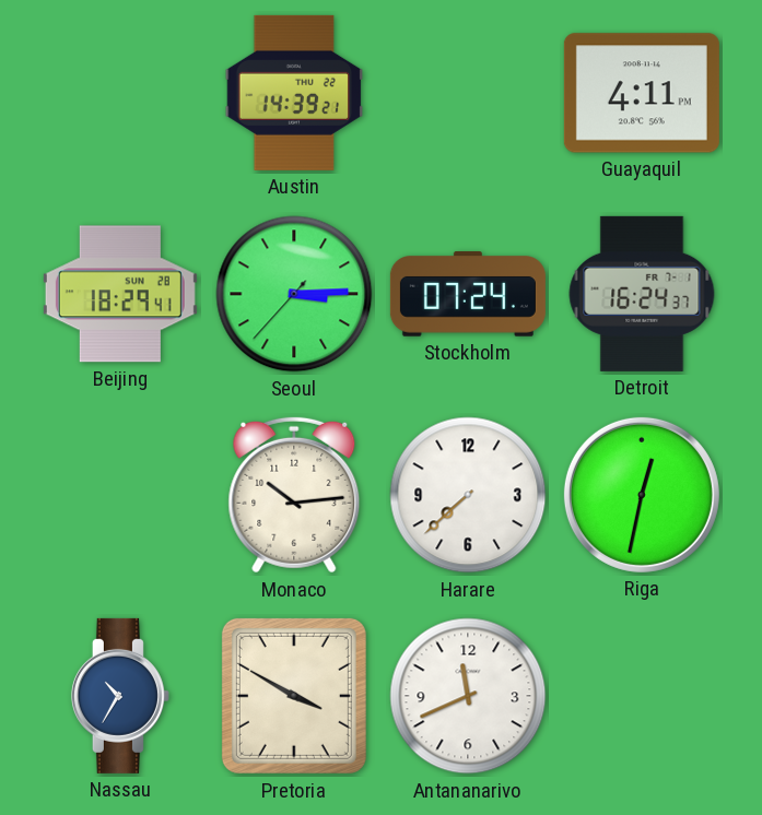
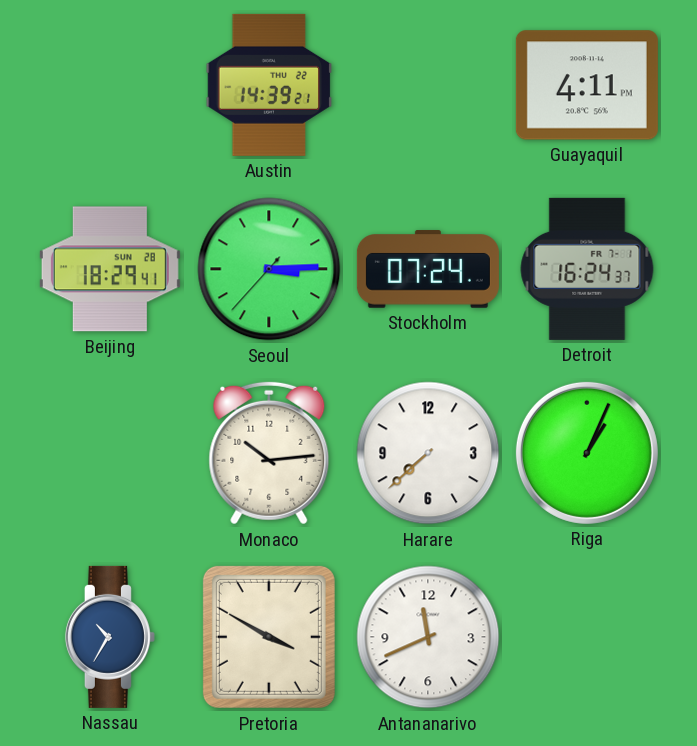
Riga: 12:32 -> 1:04
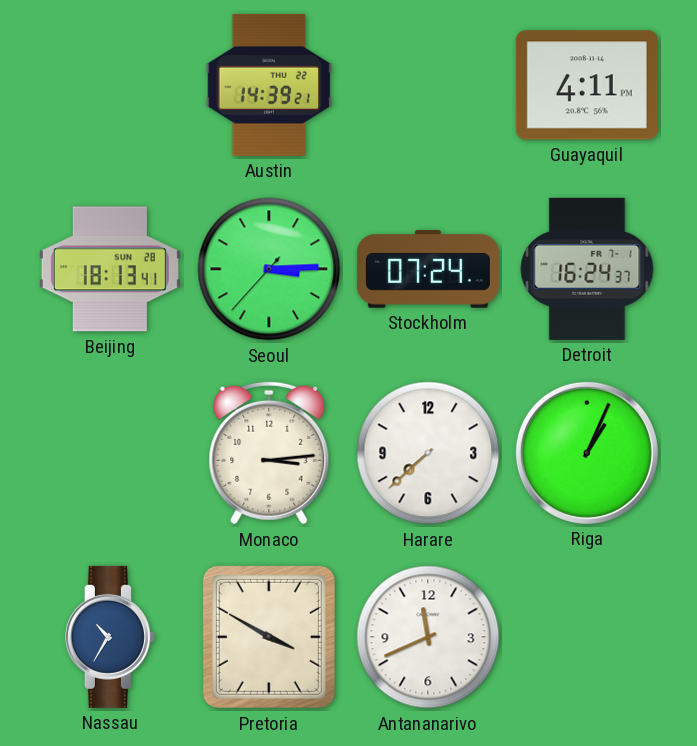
Beijing: 18:29 -> 18:13
Monaco: 10:14 -> 3:14
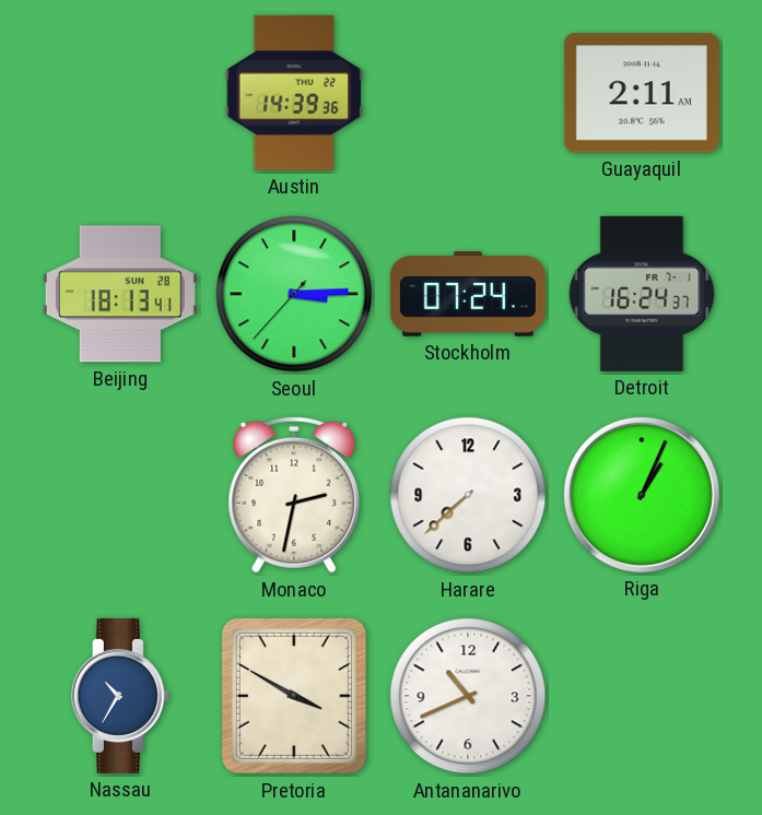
Austin: 14:39:21 -> 14:39:36
Guayaquil: 4:11 -> 2:11
Monaco: 3:14 -> 2:32
Antananarivo: 11:41 -> 10:41
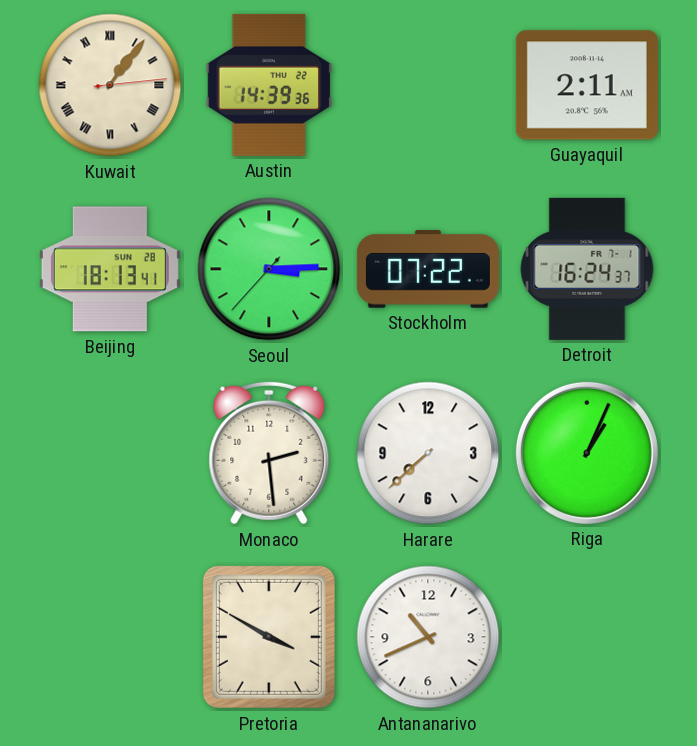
Kuwait: none -> 1:06
Stockholm: 07:24 -> 07:22
Monaco: 2:32 -> 2:29
Nassau: 10:35 -> none
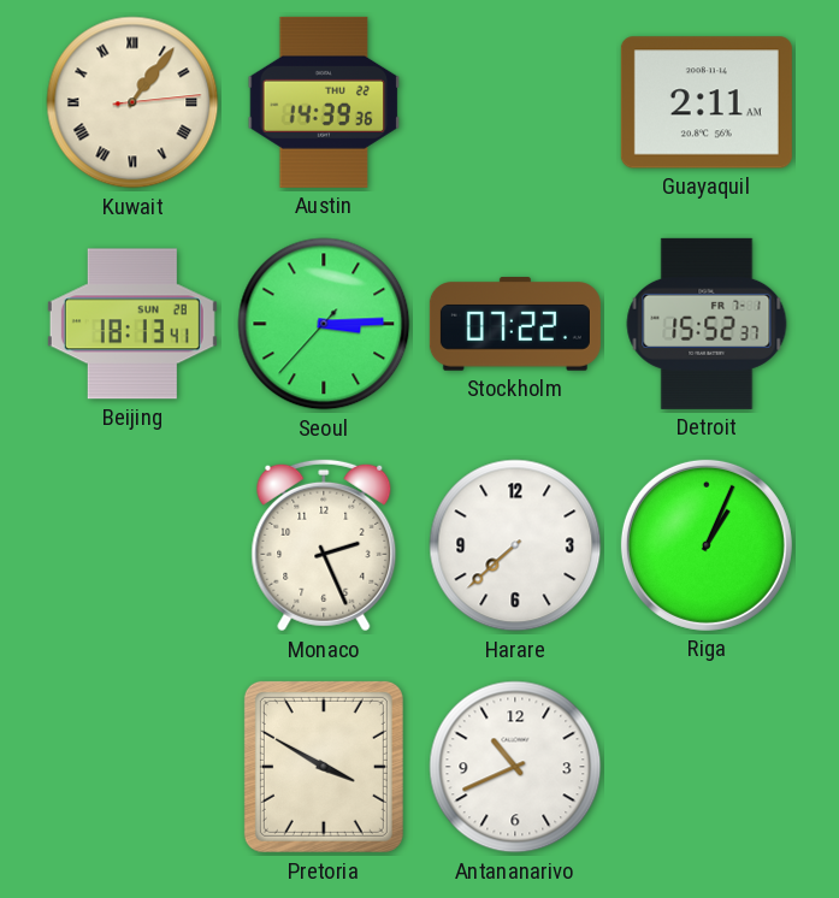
Detroit: 16:24 -> 15:52
Monaco: 2:29 -> 2:26
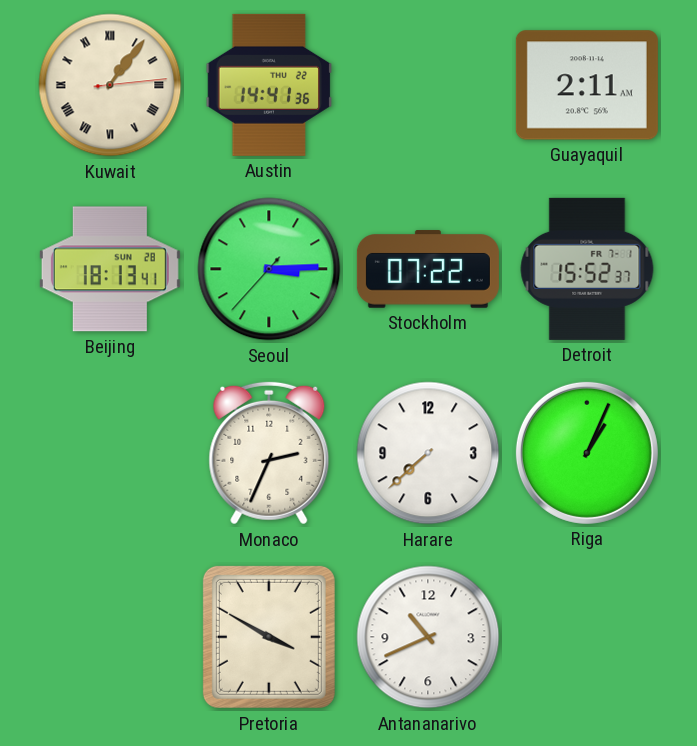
Austin: 14:39 -> 14:41
Monaco: 2:26 -> 2:34
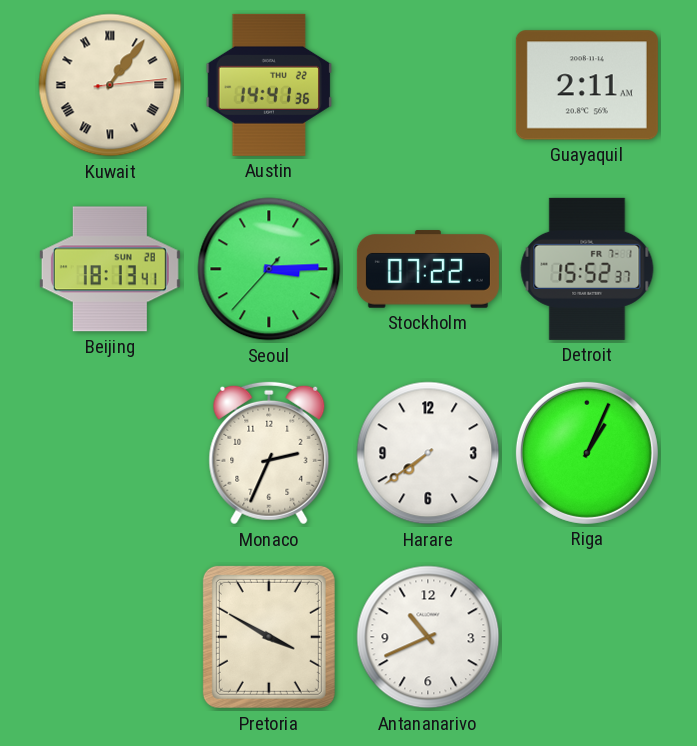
Harare: 7:38 -> 7:39
